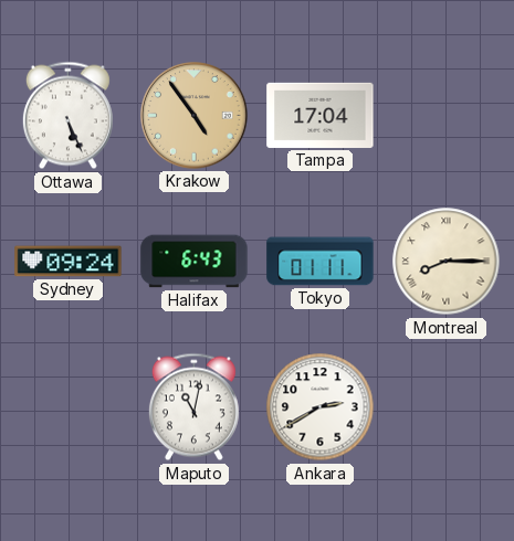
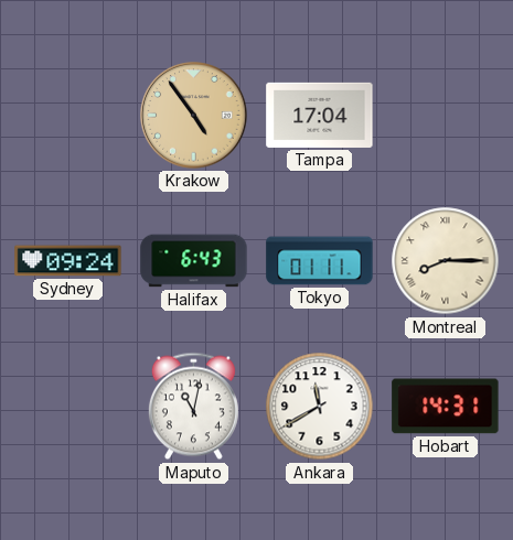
Ottawa: 5:26 -> none
Ankara: 2:40 -> 11:40
Hobart: none -> 14:31
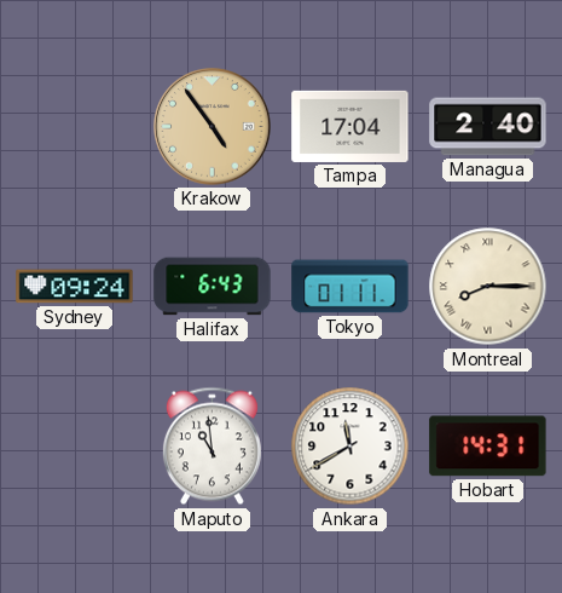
Managua: none -> 2:40
Maputo: 11:02 -> 10:59
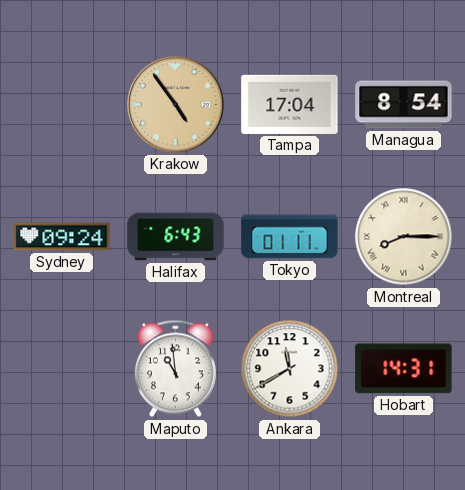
Managua: 2:40 -> 8:54
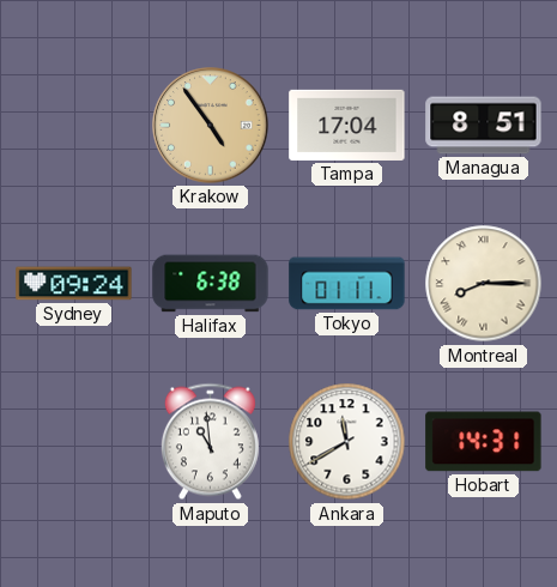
Managua: 8:54 -> 8:51
Halifax: 6:43 -> 6:38
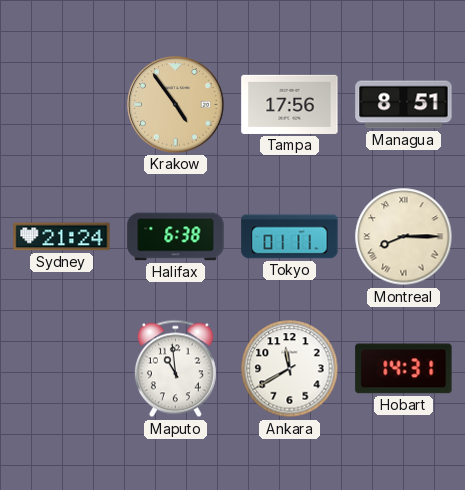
Tampa: 17:04 -> 17:56
Sydney: 09:24 -> 21:24
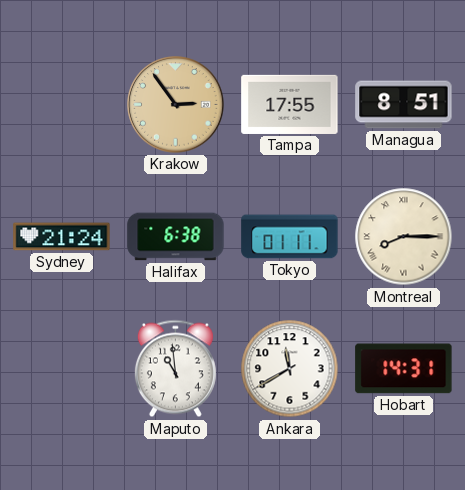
Krakow: 4:54 -> 2:54
Tampa: 17:56 -> 17:55
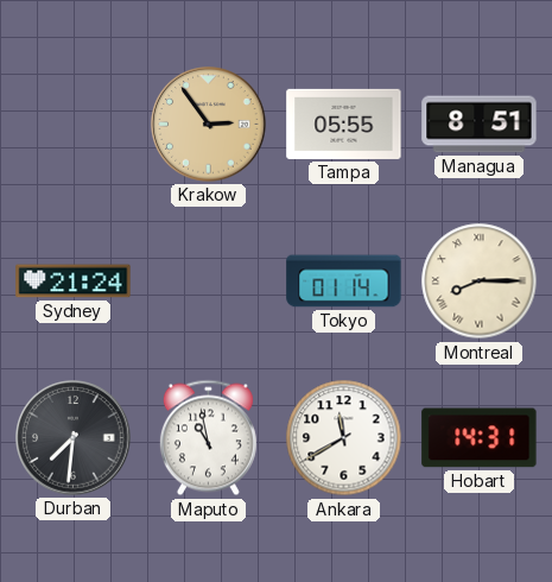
Tampa: 17:55 -> 05:55
Halifax: 6:38 -> none
Tokyo: 01:11 -> 01:14
Durban: none -> 7:31
Maputo: 10:59 -> 10:58
